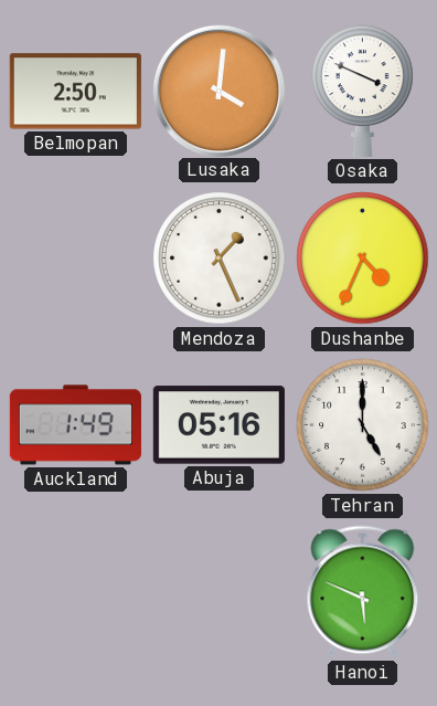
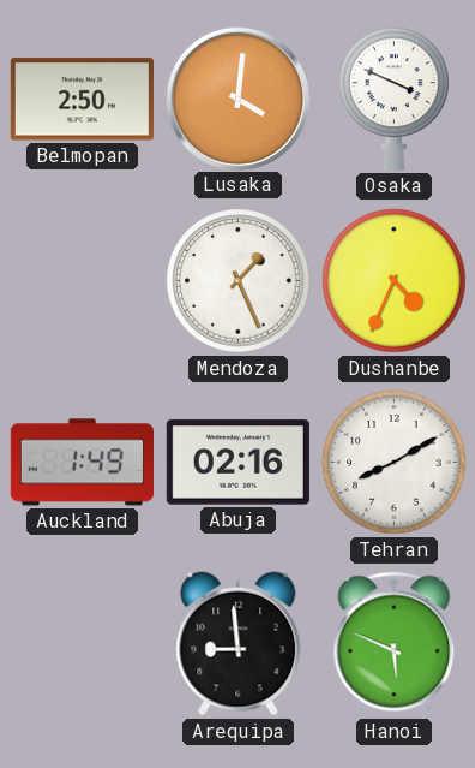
Abuja: 05:16 -> 02:16
Tehran: 5:00 -> 8:10
Arequipa: none -> 8:59
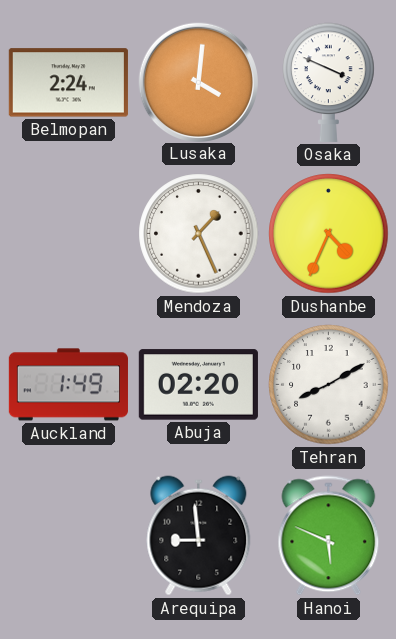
Belmopan: 2:50 -> 2:24
Abuja: 02:16 -> 02:20
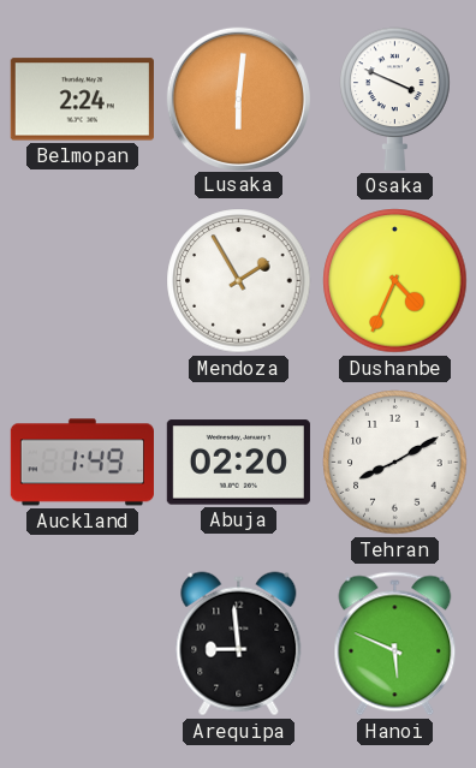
Lusaka: 4:01 -> 6:01
Mendoza: 1:26 -> 1:55
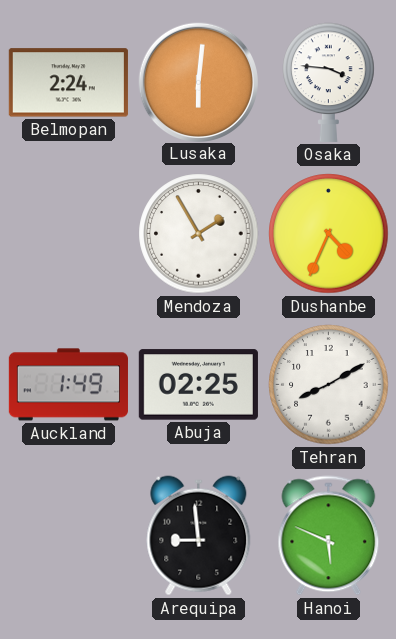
Osaka: 3:49 -> 3:46
Abuja: 02:20 -> 02:25
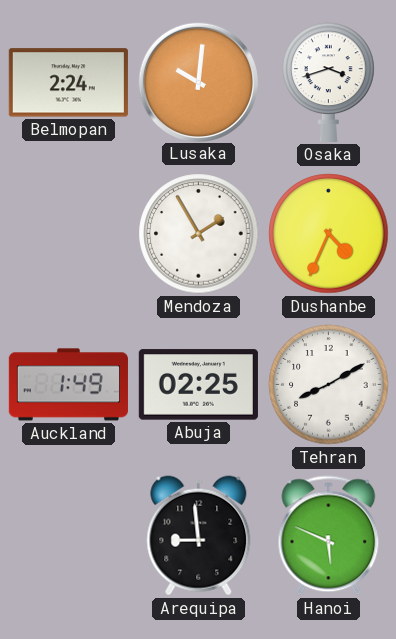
Lusaka: 6:01 -> 10:01
Osaka: 3:46 -> 3:42
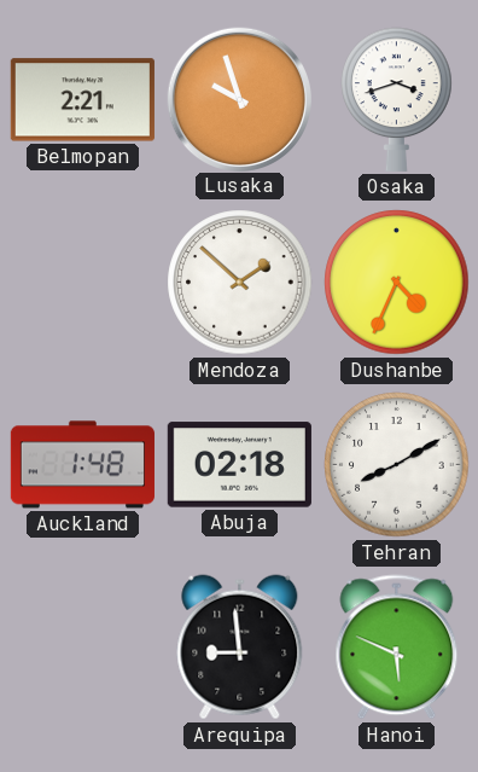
Belmopan: 2:24 -> 2:21
Lusaka: 10:01 -> 9:57
Mendoza: 1:55 -> 1:52
Auckland: 1:49 -> 1:48
Abuja: 02:25 -> 02:18
